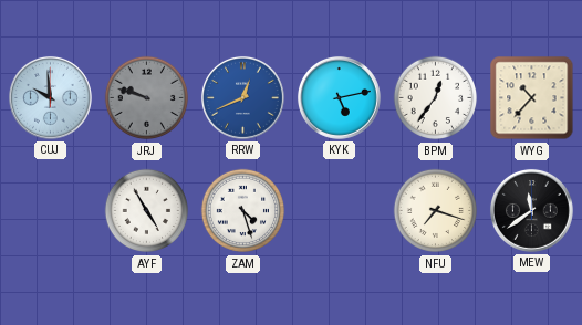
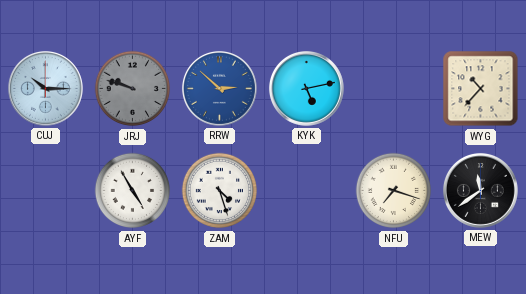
CUJ: 9:59 -> 10:15
RRW: 12:41 -> 2:52
BPM: 12:36 -> none
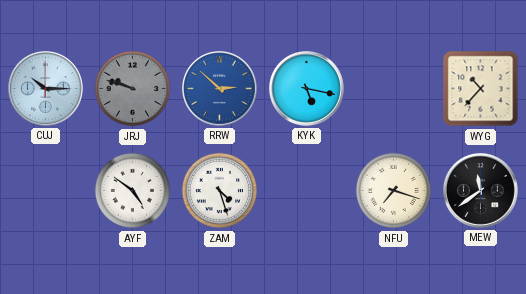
KYK: 5:13 -> 5:17
AYF: 4:55 -> 4:51
